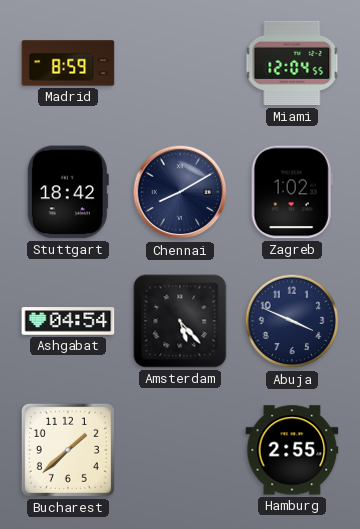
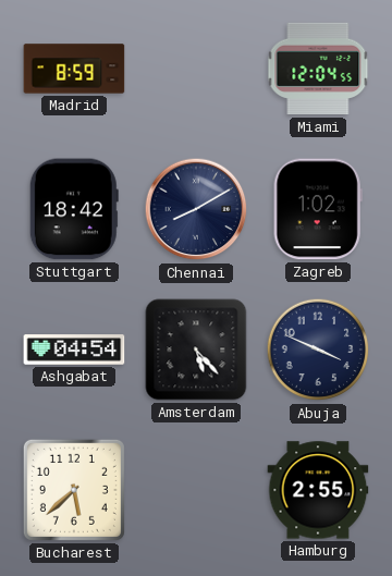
Bucharest: 1:38 -> 5:38
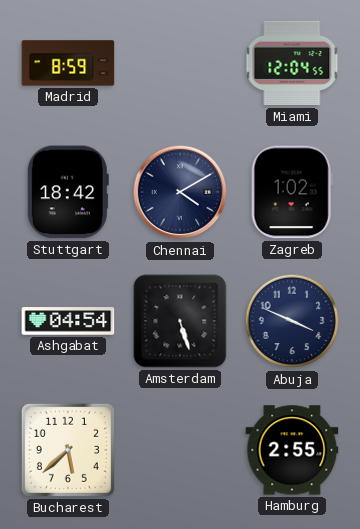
Chennai: 8:10 -> 4:10
Amsterdam: 5:23 -> 5:27
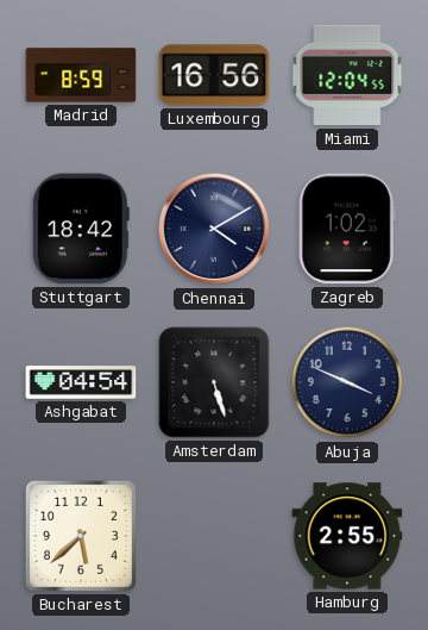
Luxembourg: none -> 16:56
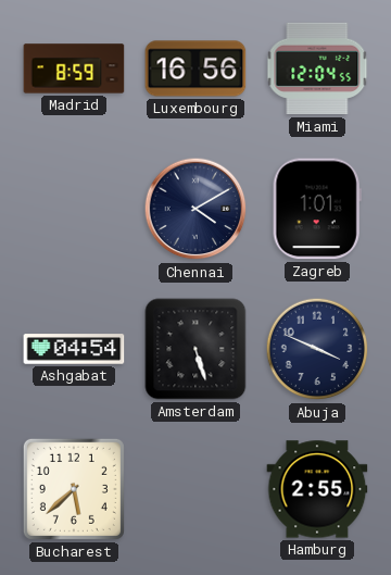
Stuttgart: 18:42 -> none
Zagreb: 1:02 -> 1:01
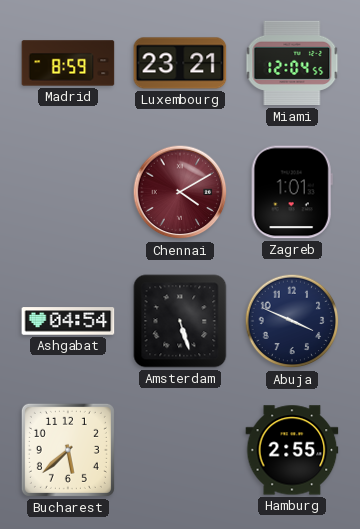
Luxembourg: 16:56 -> 23:21
Chennai dial: navy -> burgundy
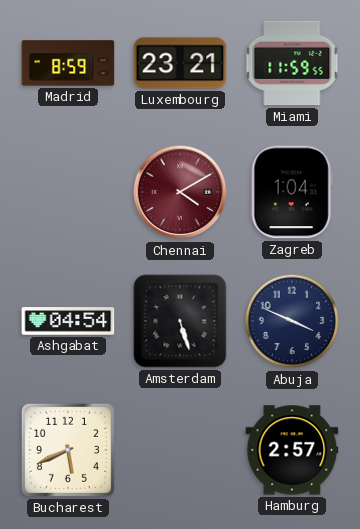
Miami: 12:04 -> 11:59
Zagreb: 1:01 -> 1:04
Bucharest: 5:38 -> 5:41
Hamburg: 2:55 -> 2:57
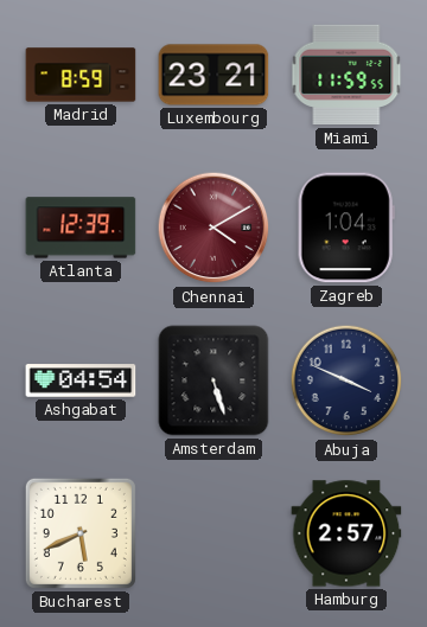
Atlanta: none -> 12:39
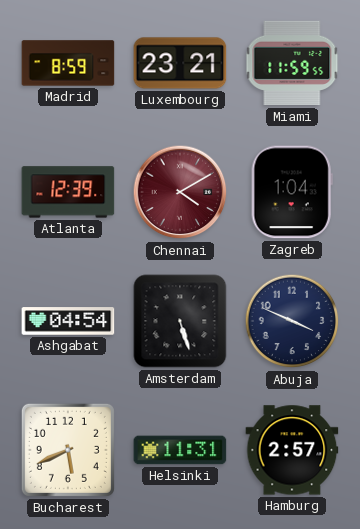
Helsinki: none -> 11:31
